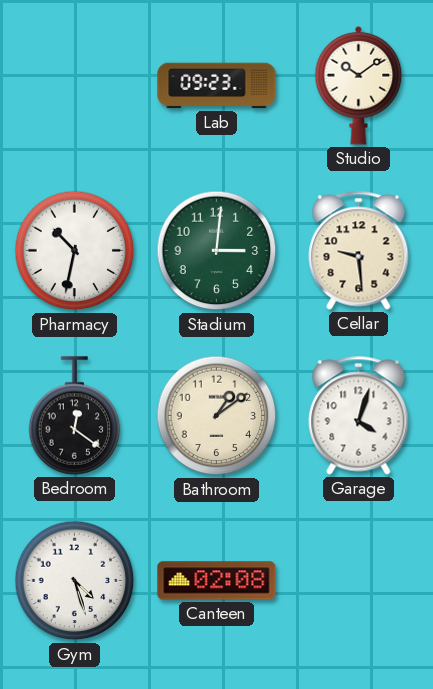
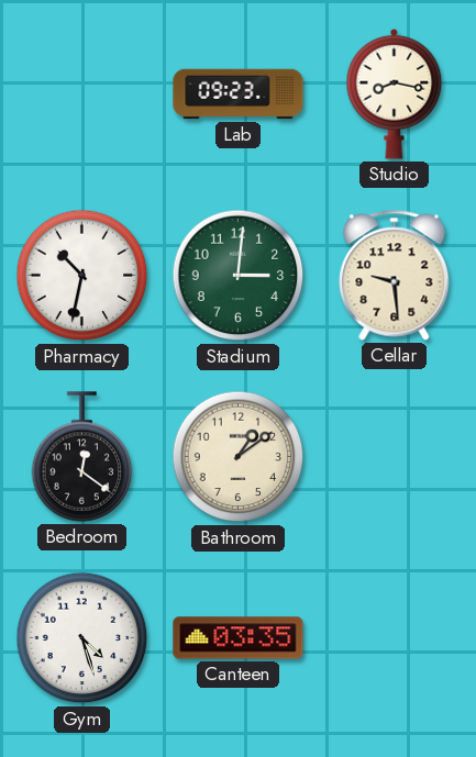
Studio: 10:09 -> 8:17
Garage: 4:03 -> none
Canteen: 02:08 -> 03:35
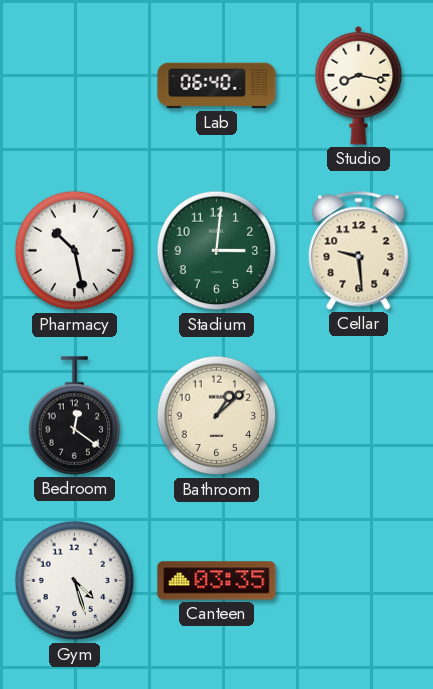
Lab: 09:23 -> 06:40
Pharmacy: 10:32 -> 10:28
Bathroom: 1:09 -> 1:08
